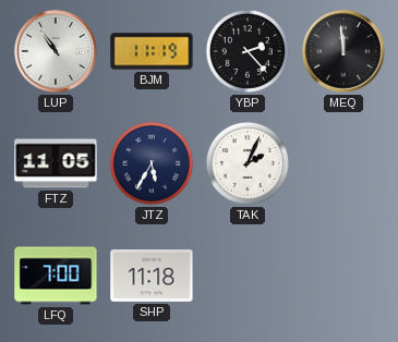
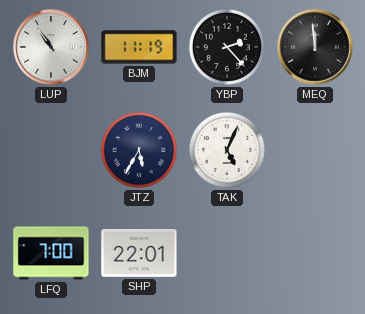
FTZ: 11:05 -> none
TAK: 2:04 -> 5:04
SHP: 11:18 -> 22:01
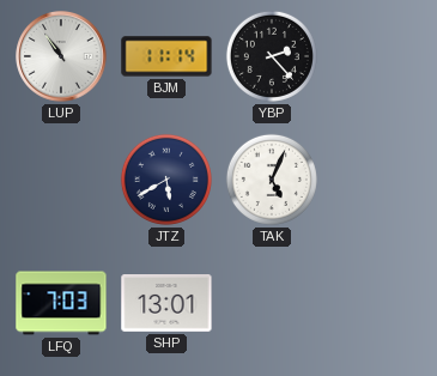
BJM: 11:19 -> 11:14
MEQ: 11:59 -> none
JTZ: 5:35 -> 5:40
LFQ: 7:00 -> 7:03
SHP: 22:01 -> 13:01
